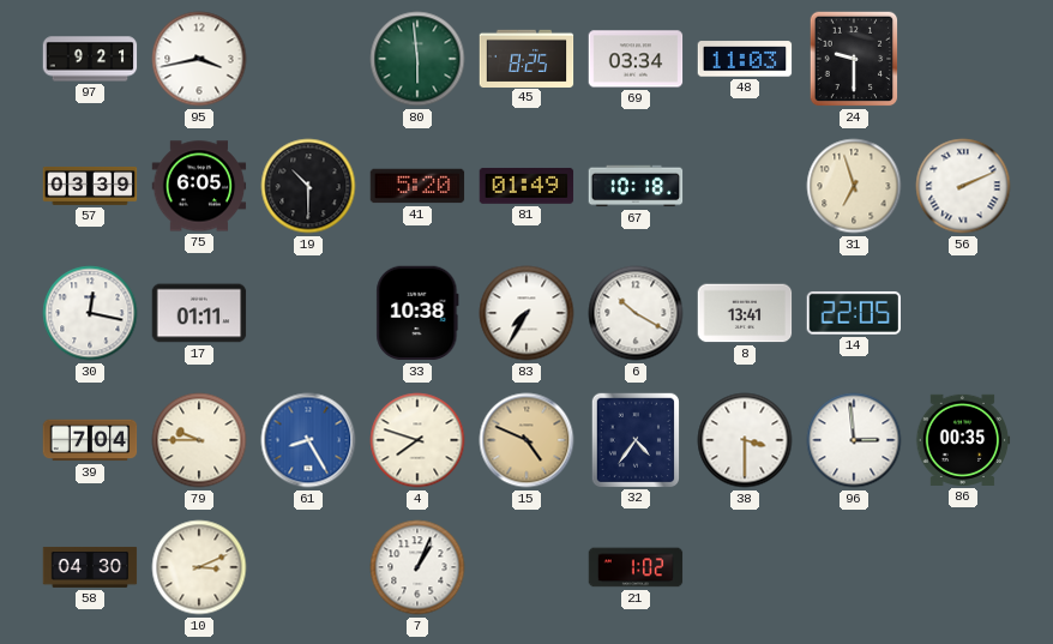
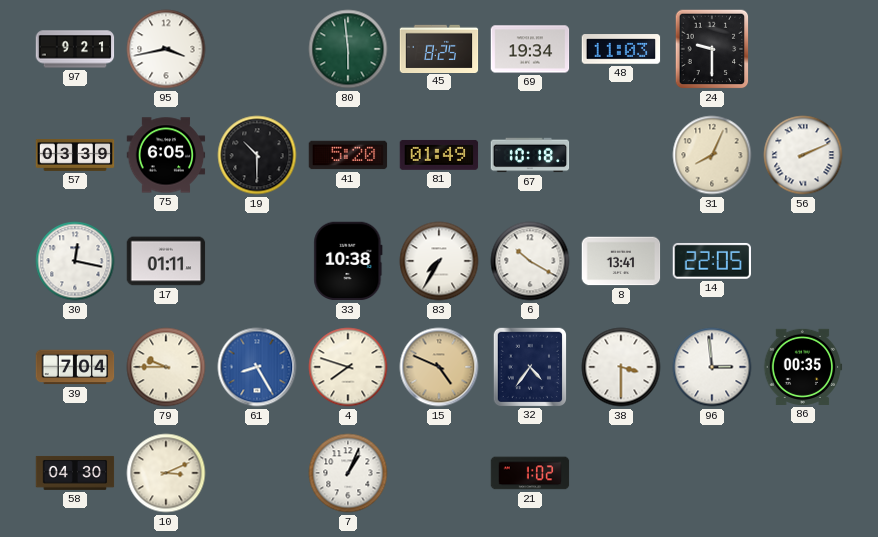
69: 03:34 -> 19:34
31: 6:57 -> 8:04
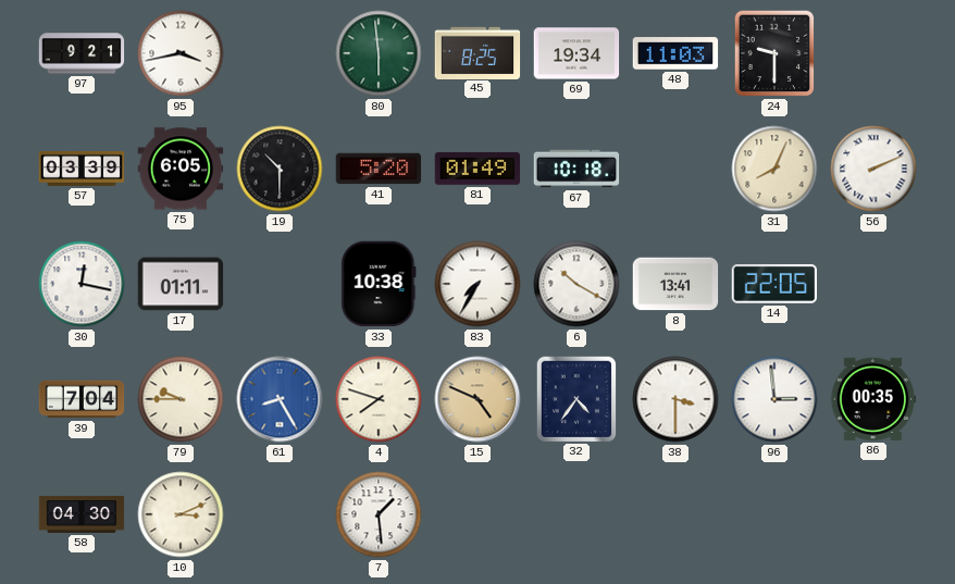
7: 1:04 -> 1:29
21: 1:02 -> none
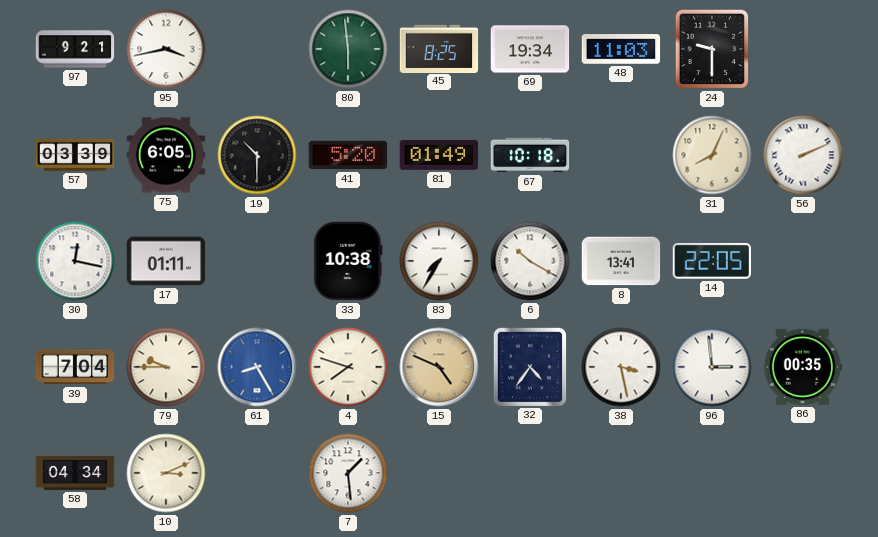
38: 3:30 -> 3:28
58: 04:30 -> 04:34
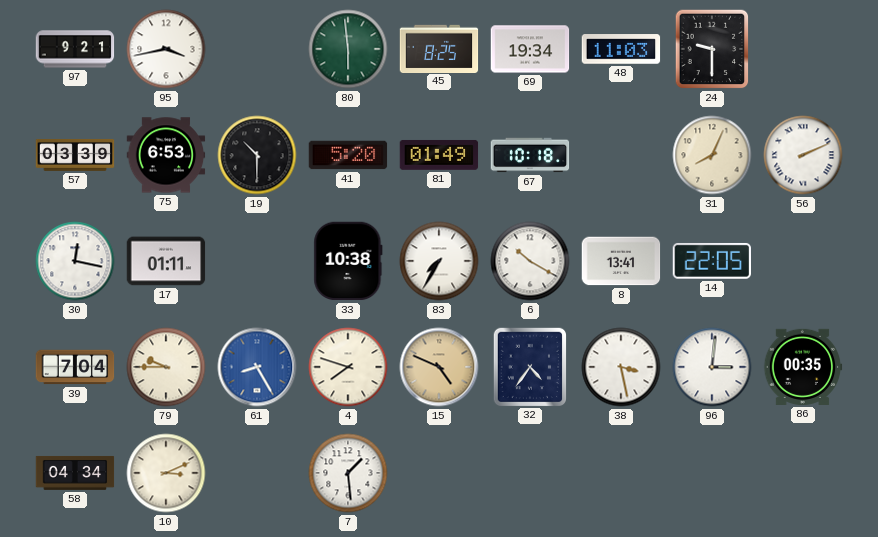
75: 6:05 -> 6:53
96: 2:59 -> 3:01
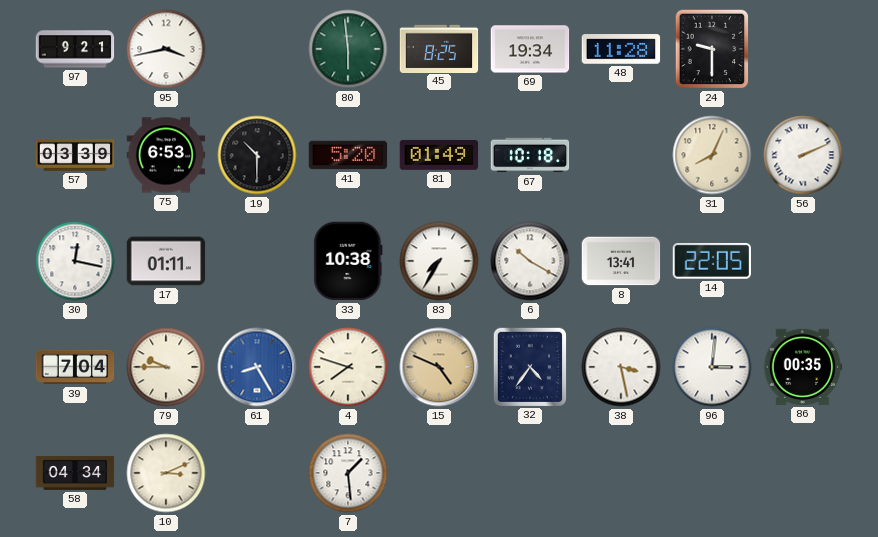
48: 11:03 -> 11:28
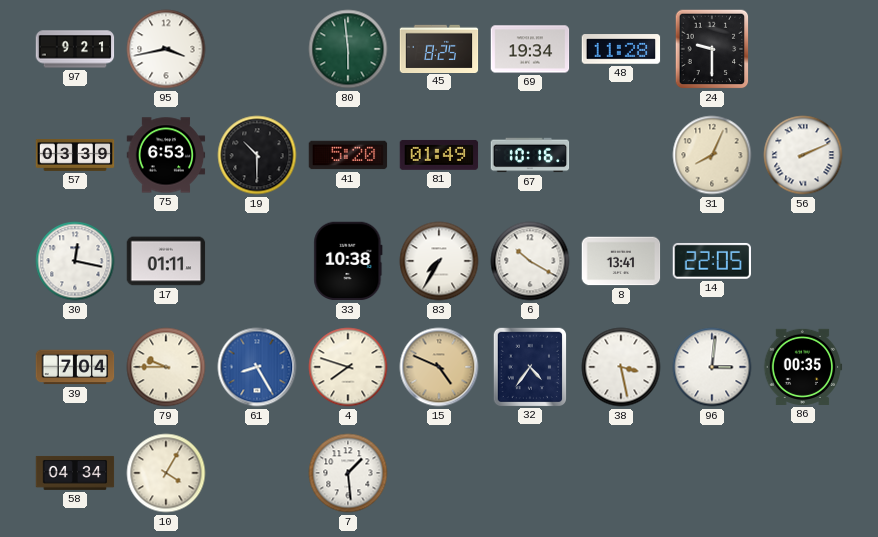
67: 10:18 -> 10:16
10: 3:11 -> 4:05
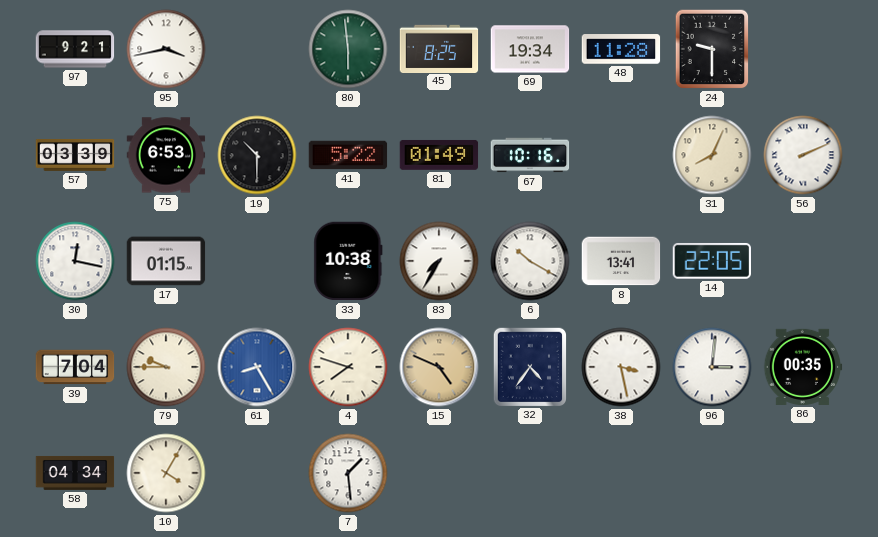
41: 5:20 -> 5:22
17: 01:11 -> 01:15
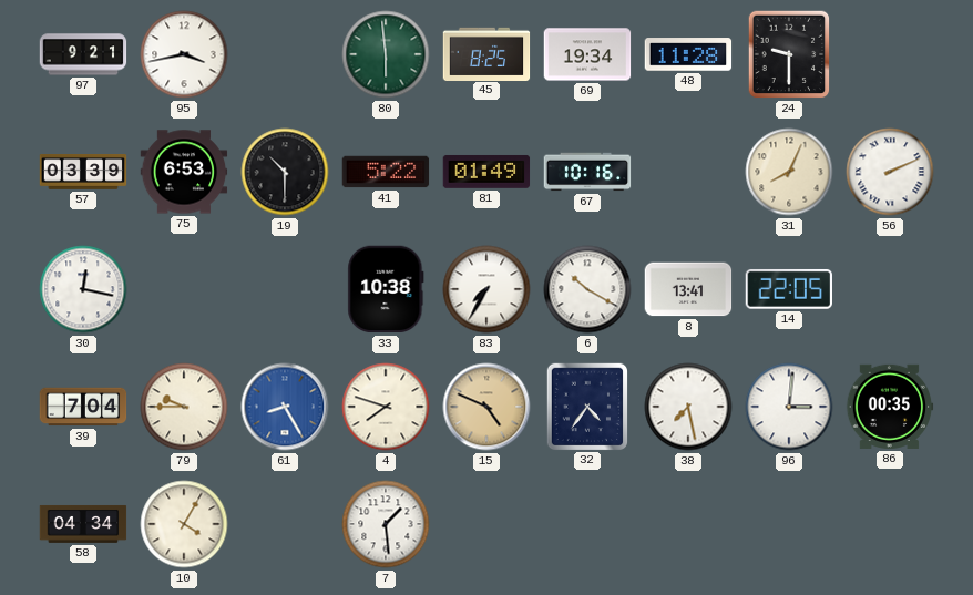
17: 01:15 -> none
38: 3:28 -> 7:28
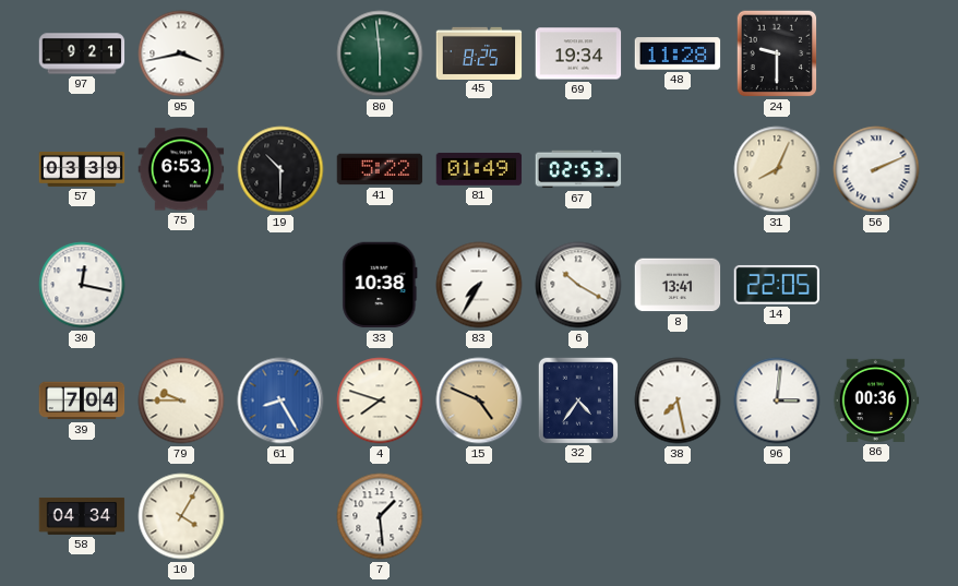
67: 10:16 -> 02:53
86: 00:35 -> 00:36
